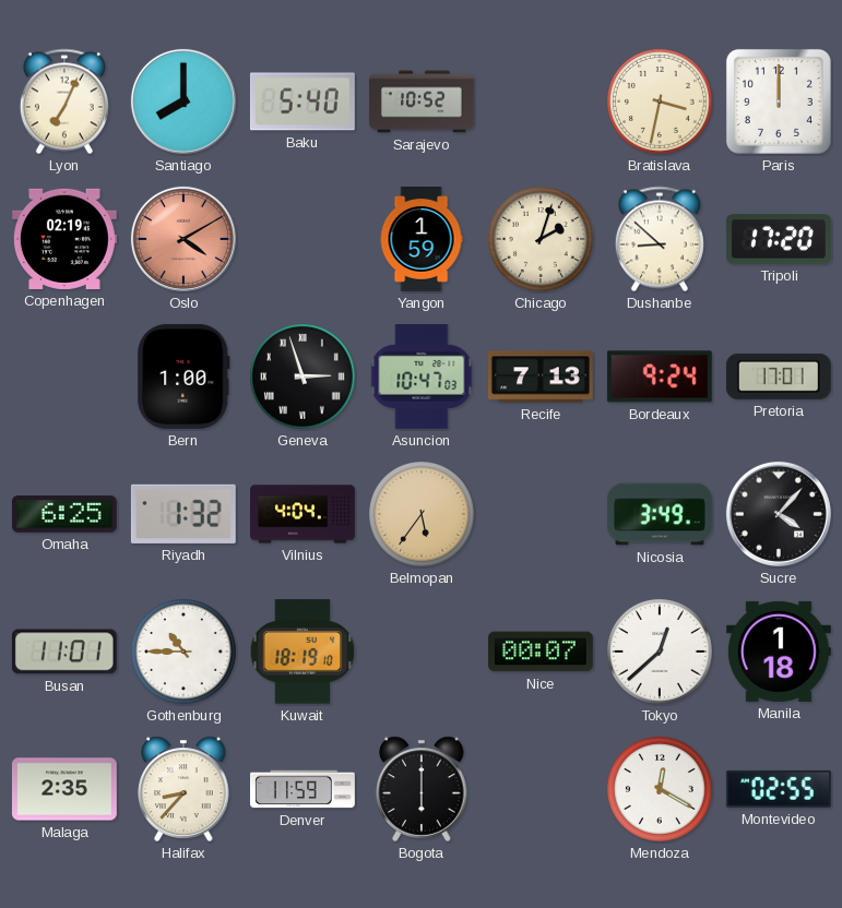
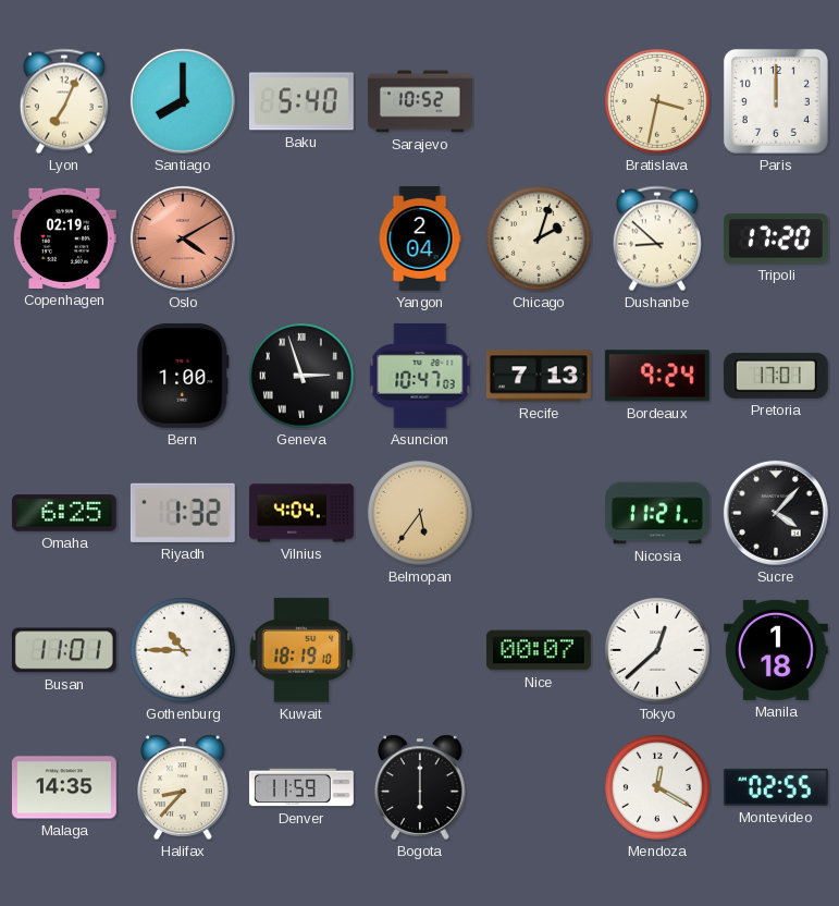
Yangon: 1:59 -> 2:04
Nicosia: 3:49 -> 11:21
Malaga: 2:35 -> 14:35
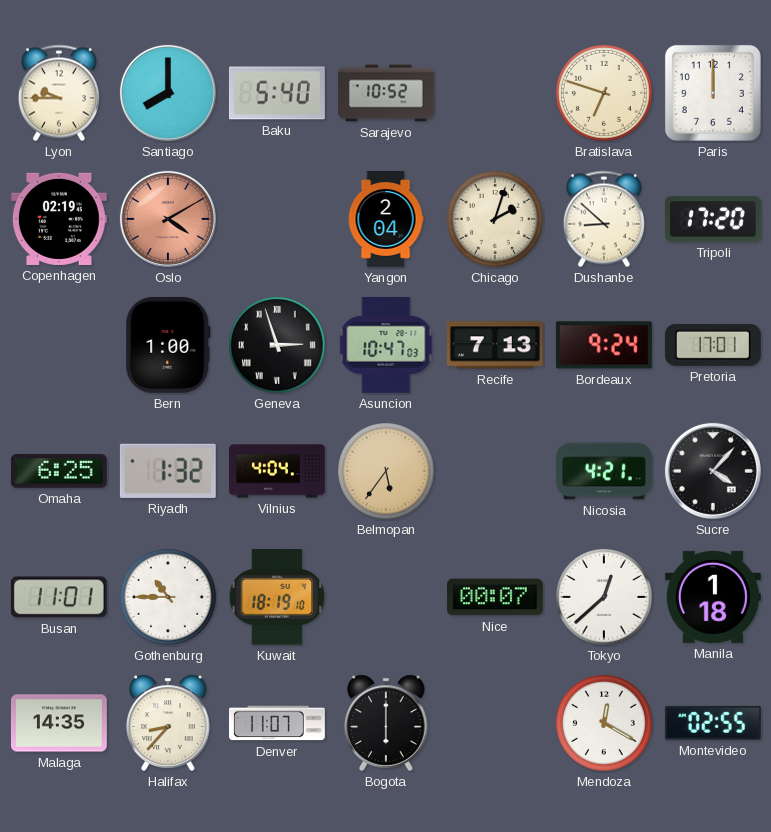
Lyon: 7:04 -> 9:45
Bratislava: 3:32 -> 6:48
Nicosia: 11:21 -> 4:21
Denver: 11:59 -> 11:07
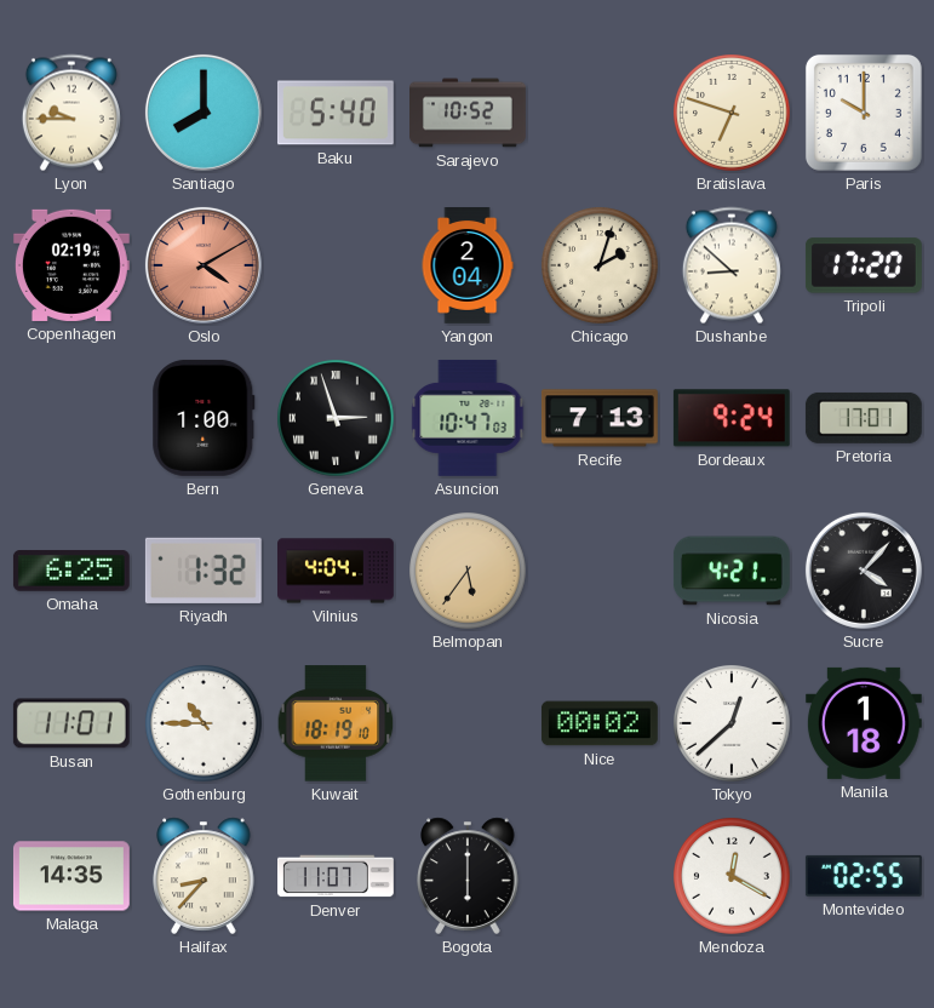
Paris: 12:00 -> 10:00
Nice: 00:07 -> 00:02
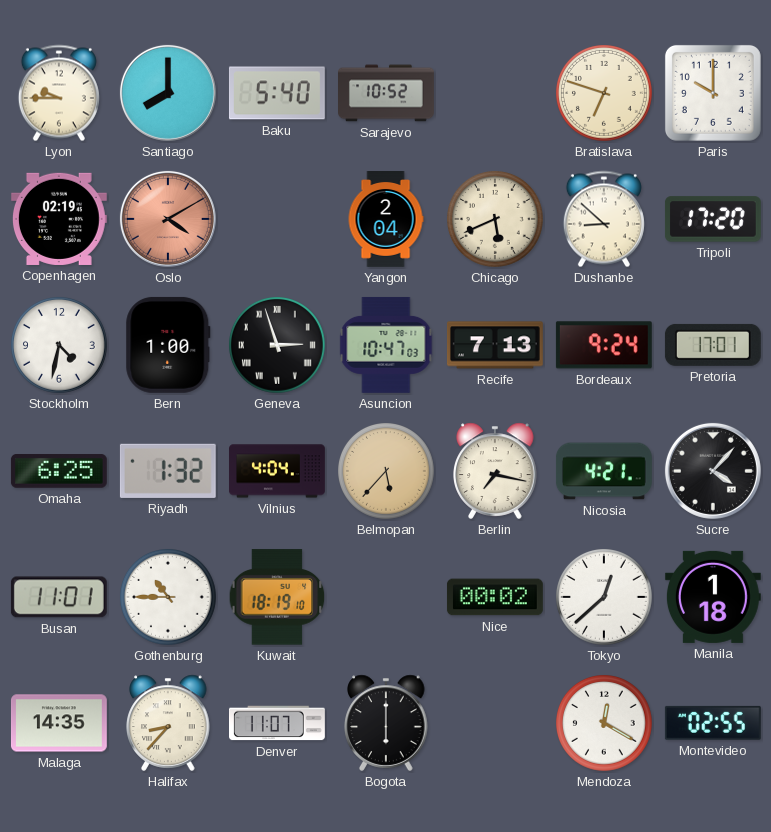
Chicago: 2:03 -> 5:41
Stockholm: none -> 4:32
Belmopan: 5:36 -> 5:37
Berlin: none -> 7:17
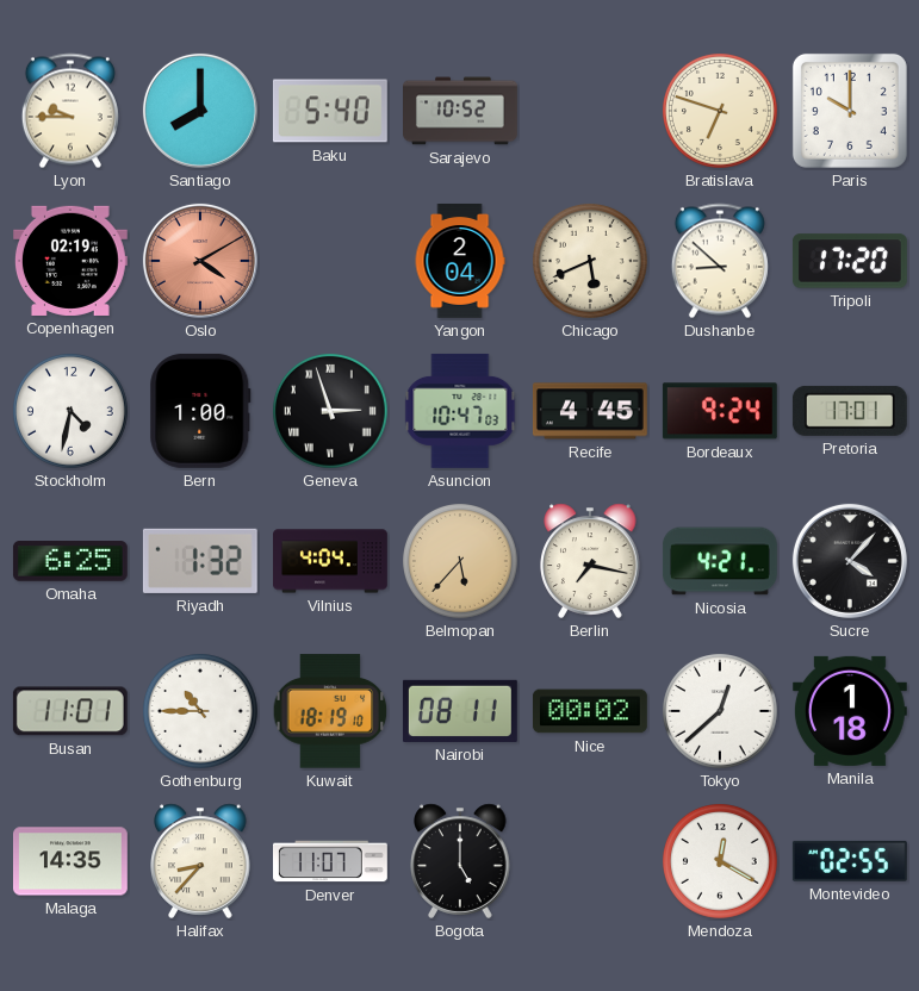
Recife: 7:13 -> 4:45
Nairobi: none -> 08:11
Bogota: 6:00 -> 5:00
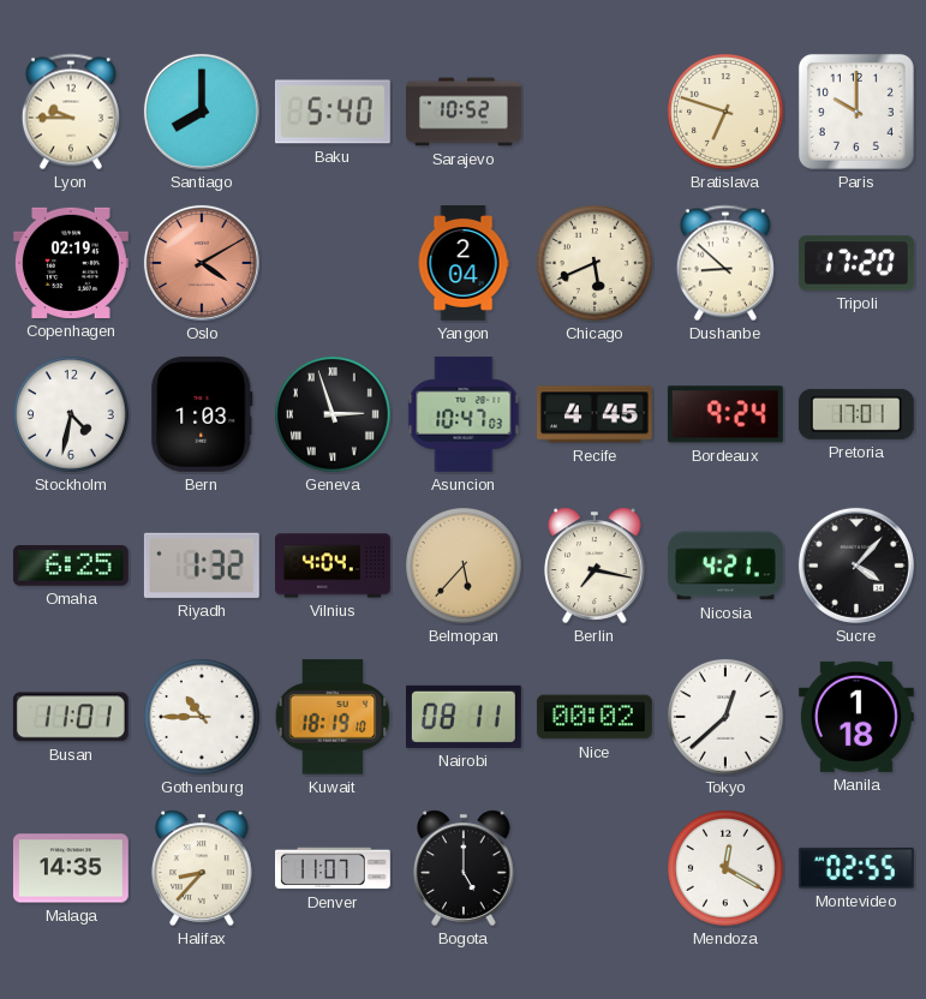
Bern: 1:00 -> 1:03
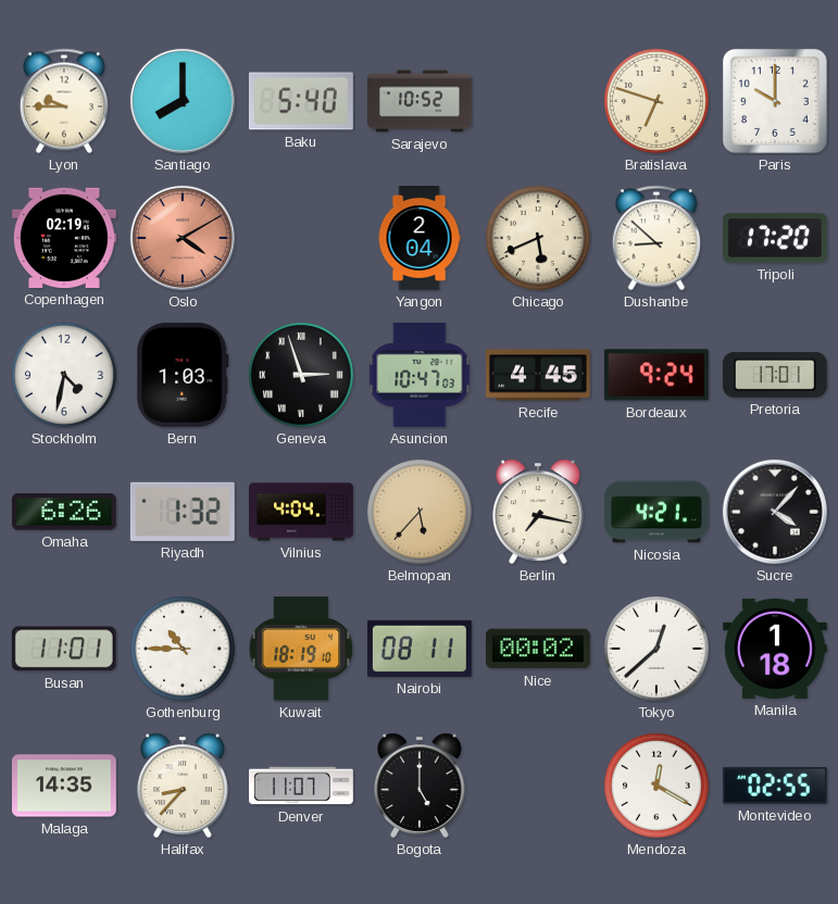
Omaha: 6:25 -> 6:26
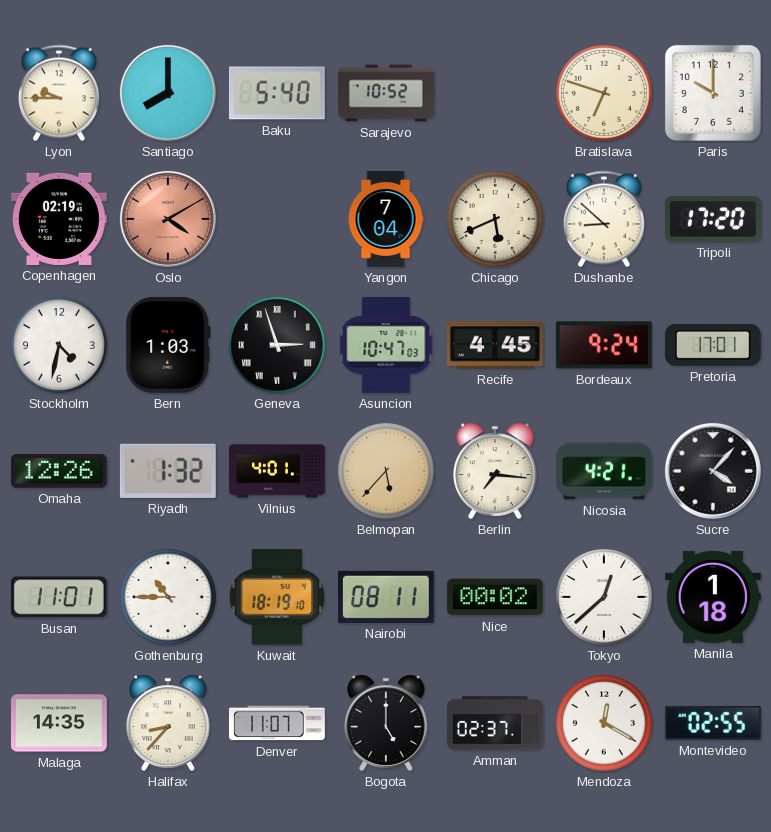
Yangon: 2:04 -> 7:04
Omaha: 6:26 -> 12:26
Vilnius: 4:04 -> 4:01
Berlin: 7:17 -> 7:16
Amman: none -> 02:37
